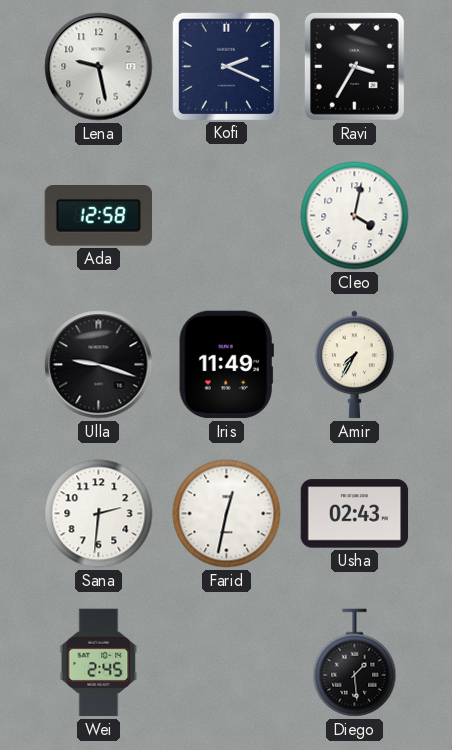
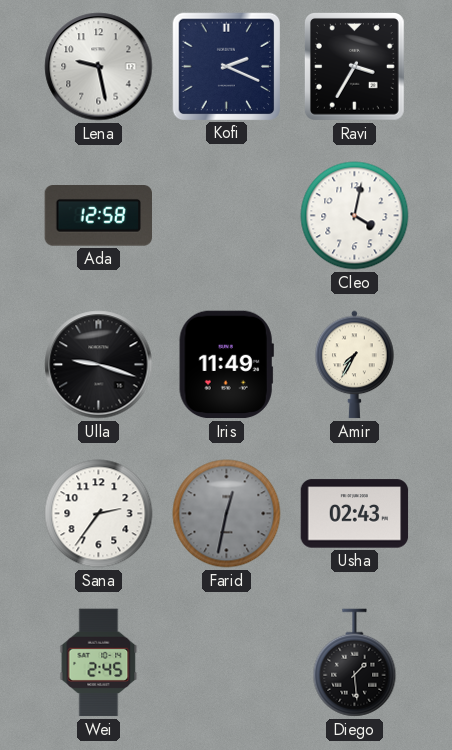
Sana: 2:31 -> 2:36
Farid dial: white -> grey
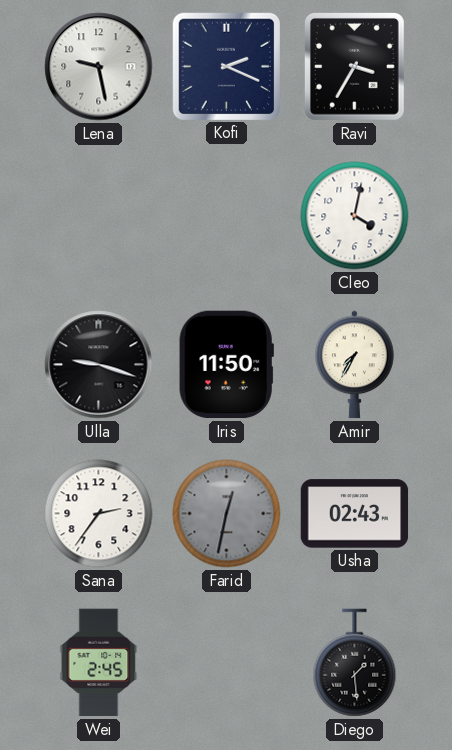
Ada: 12:58 -> none
Iris: 11:49 -> 11:50
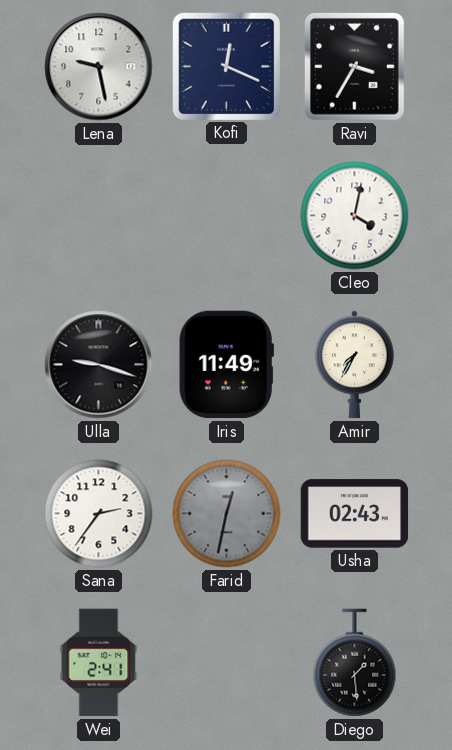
Kofi: 2:19 -> 12:19
Iris: 11:50 -> 11:49
Wei: 2:45 -> 2:41
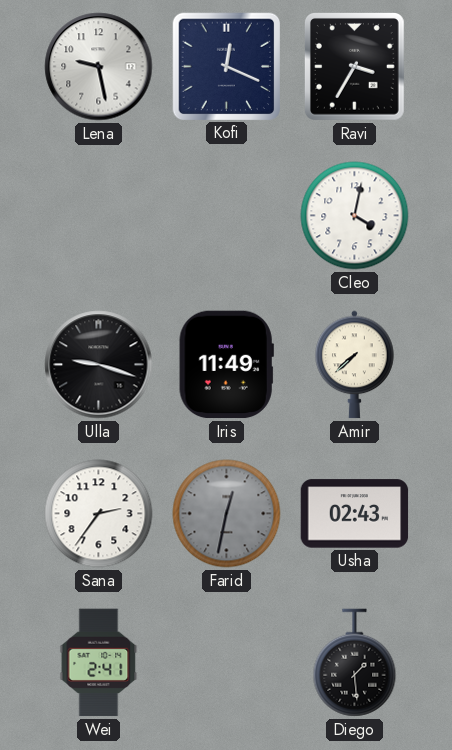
Amir: 7:35 -> 7:38
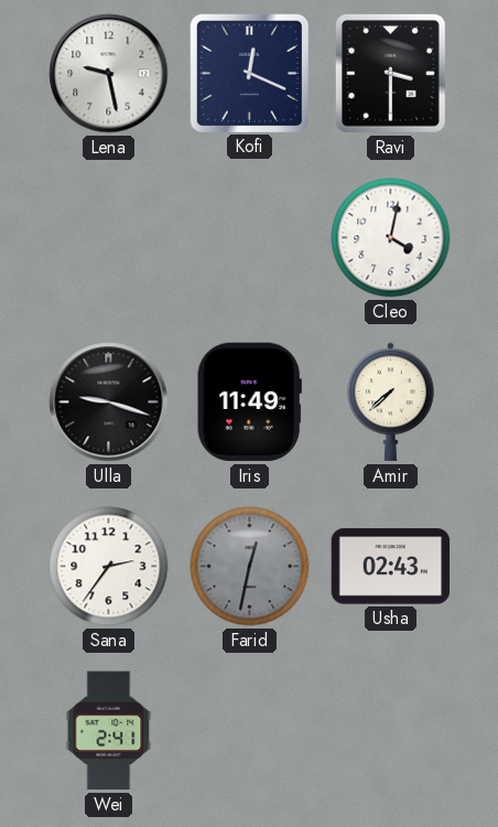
Ravi: 3:35 -> 3:30
Diego: 1:29 -> none
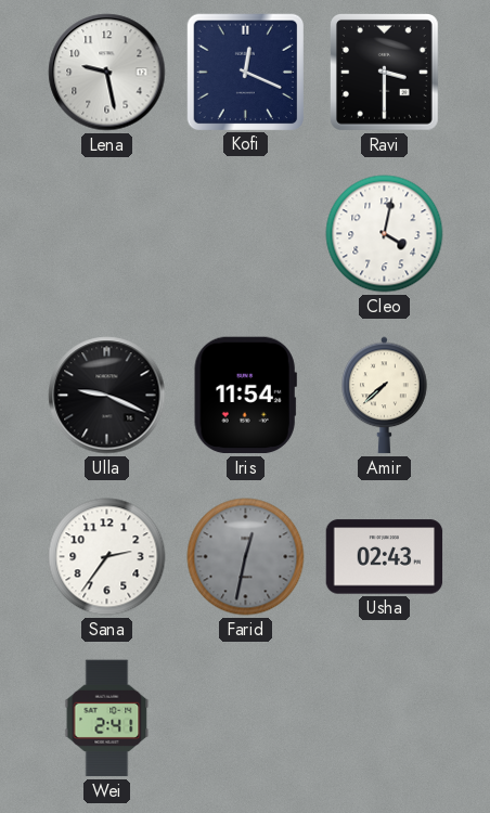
Ulla: 9:18 -> 9:19
Iris: 11:49 -> 11:54
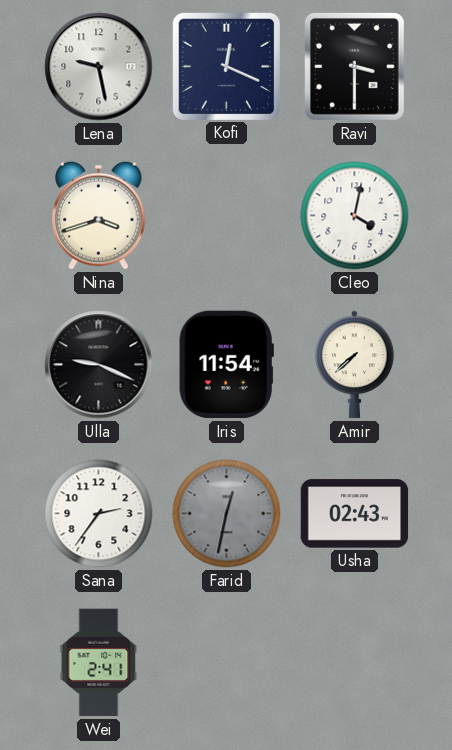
Nina: none -> 3:42
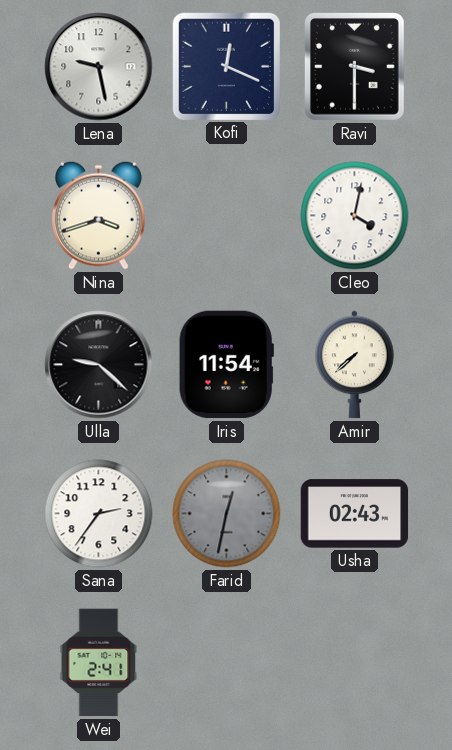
Ulla: 9:19 -> 9:22
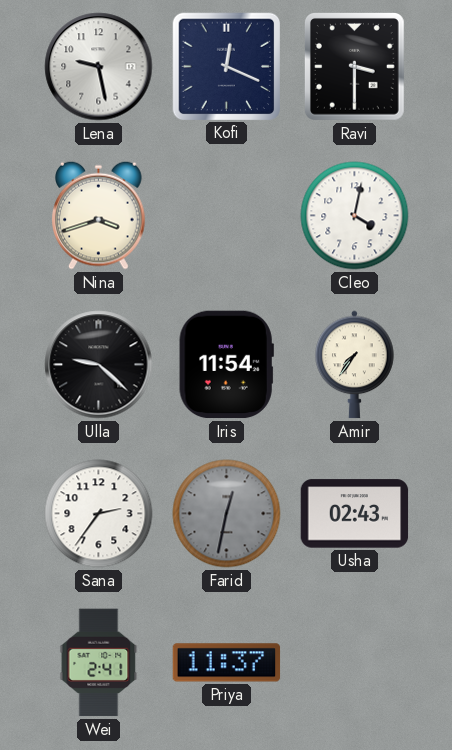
Amir: 7:38 -> 7:36
Priya: none -> 11:37
